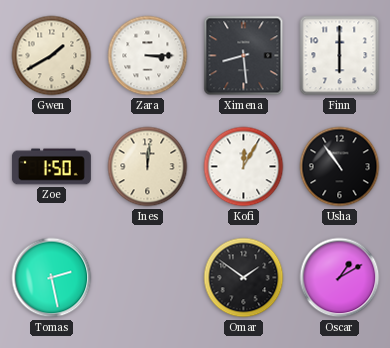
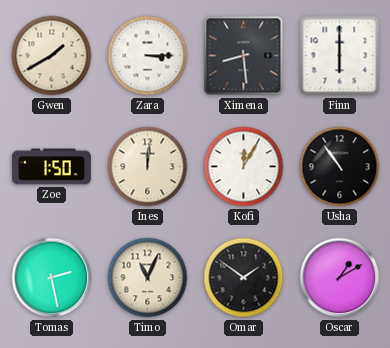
Timo: none -> 11:04
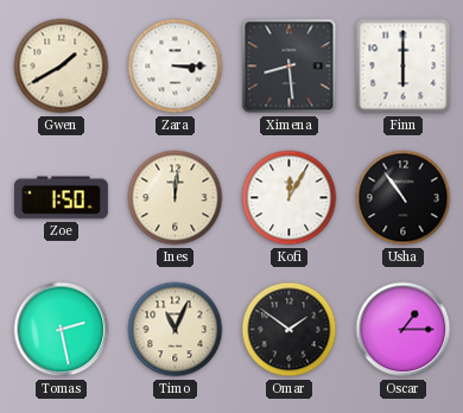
Oscar: 1:10 -> 1:15
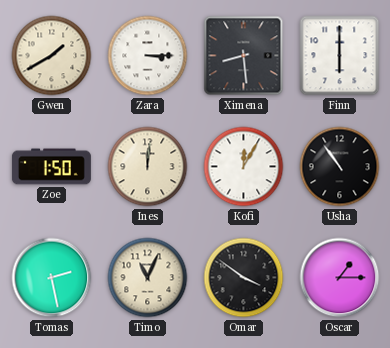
Omar: 1:51 -> 3:51
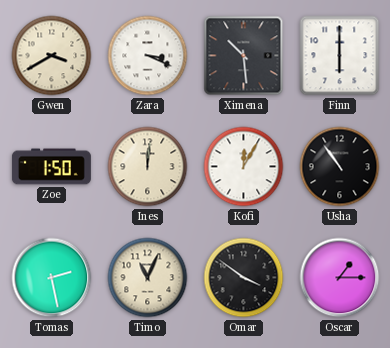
Gwen: 1:40 -> 3:40
Zara: 3:15 -> 3:19
Ximena: 8:29 -> 10:29
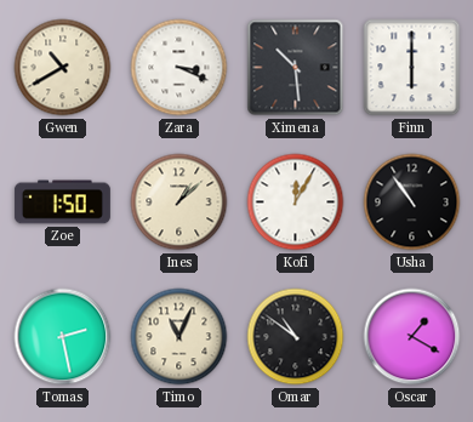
Gwen: 3:40 -> 10:40
Ines: 12:01 -> 1:08
Omar: 3:51 -> 10:51
Oscar: 1:15 -> 1:20
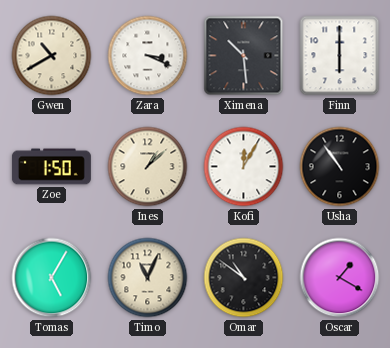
Tomas: 2:28 -> 5:05
